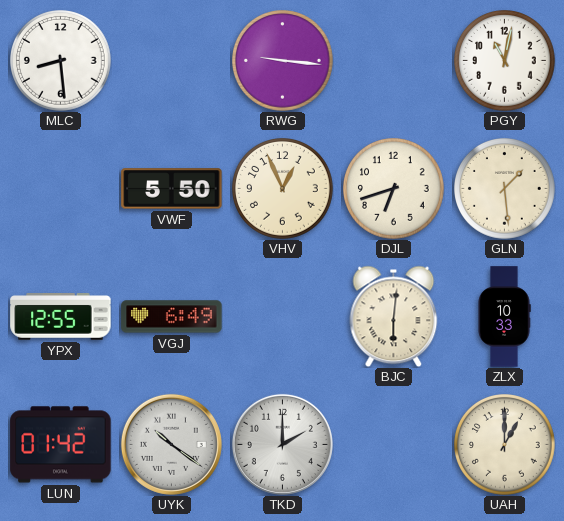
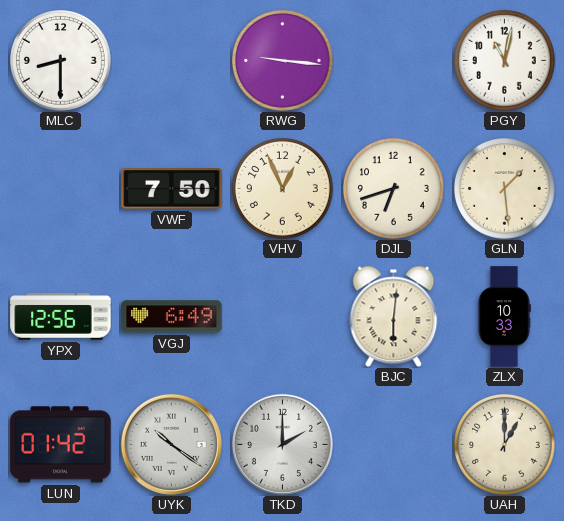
MLC: 8:29 -> 8:30
VWF: 5:50 -> 7:50
YPX: 12:55 -> 12:56
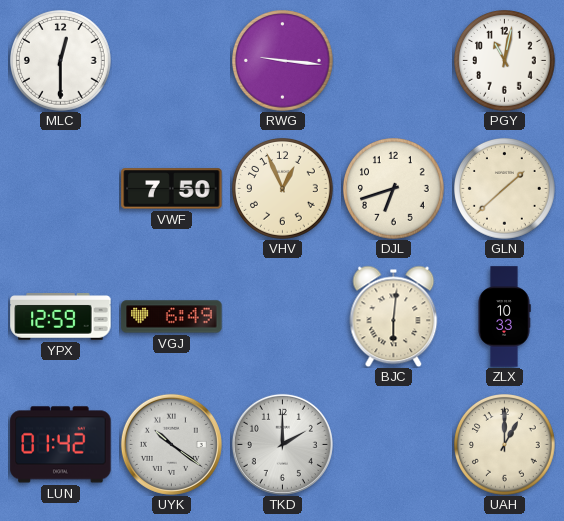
MLC: 8:30 -> 12:30
GLN: 1:29 -> 1:38
YPX: 12:56 -> 12:59
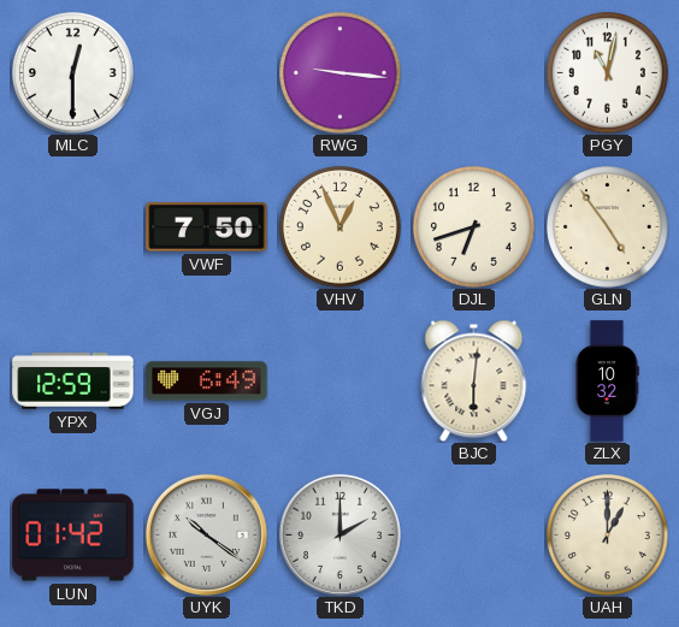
GLN: 1:38 -> 4:54
ZLX: 10:33 -> 10:32
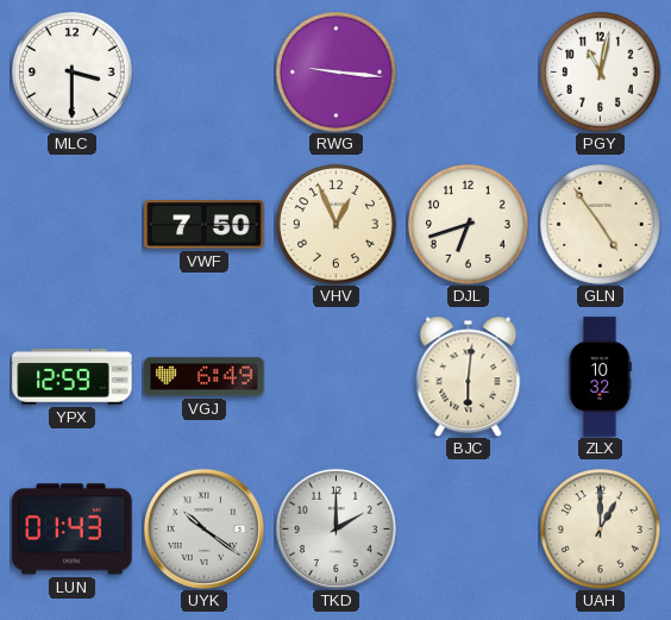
MLC: 12:30 -> 3:30
LUN: 01:42 -> 01:43
